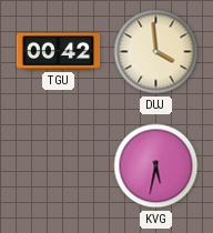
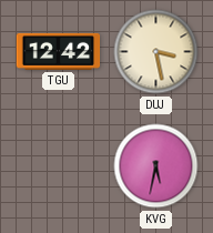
TGU: 00:42 -> 12:42
DUJ: 3:59 -> 3:28
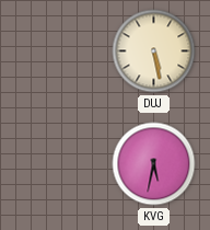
TGU: 12:42 -> none
DUJ: 3:28 -> 5:28
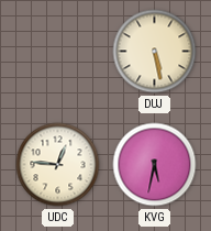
UDC: none -> 12:46
